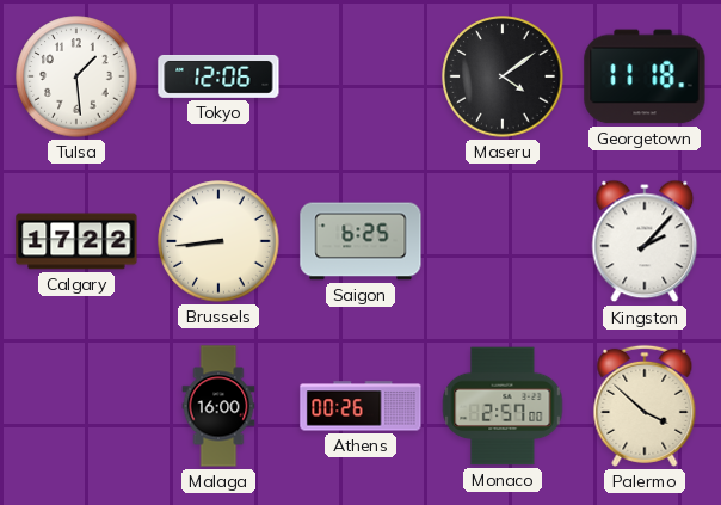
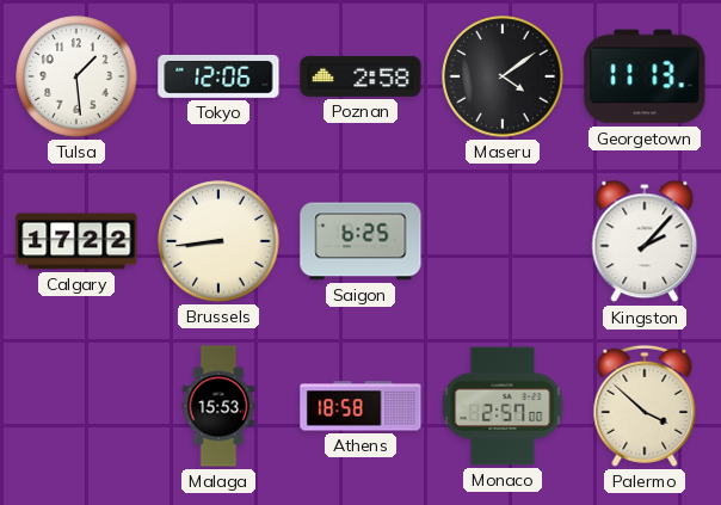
Poznan: none -> 2:58
Georgetown: 11:18 -> 11:13
Malaga: 16:00 -> 15:53
Athens: 00:26 -> 18:58
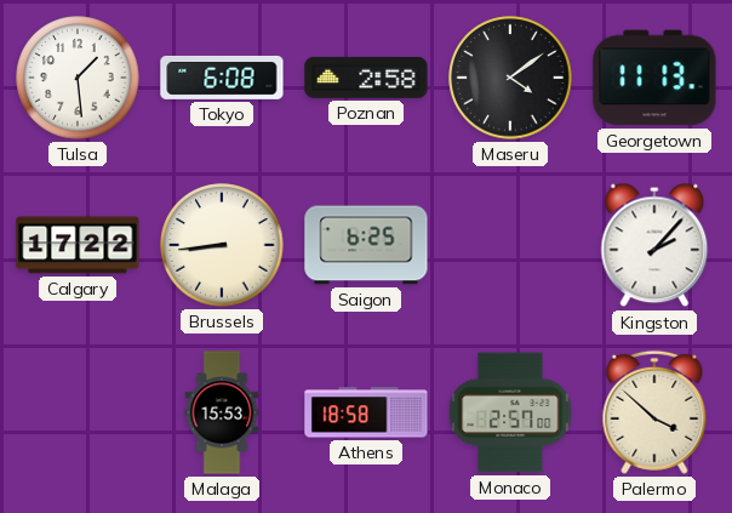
Tokyo: 12:06 -> 6:08
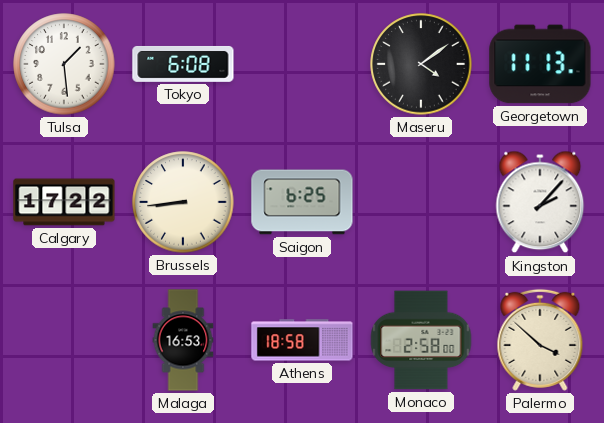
Poznan: 2:58 -> none
Malaga: 15:53 -> 16:53
Monaco: 2:57 -> 2:58
